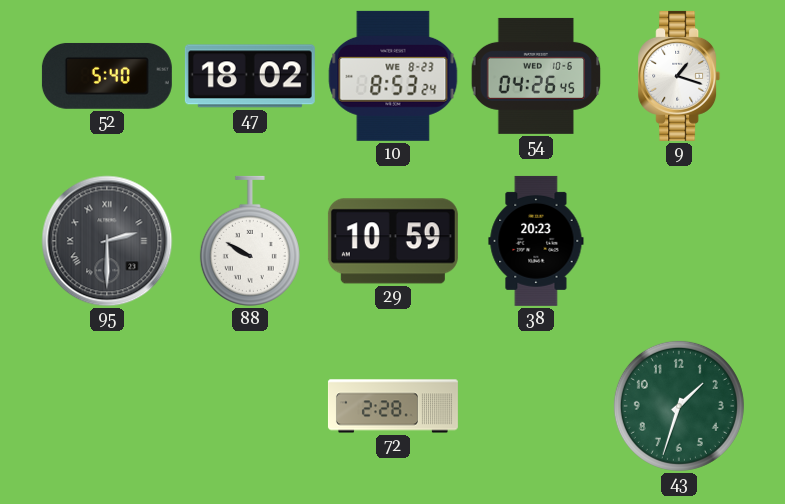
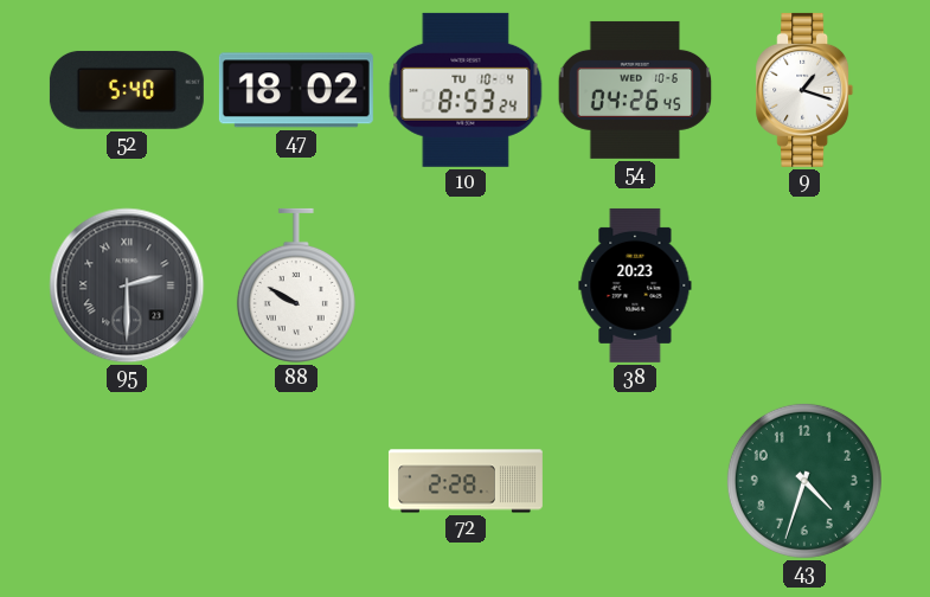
10 date: WE 8-23 -> TU 10-4
29: 10:59 -> none
43: 1:33 -> 4:33
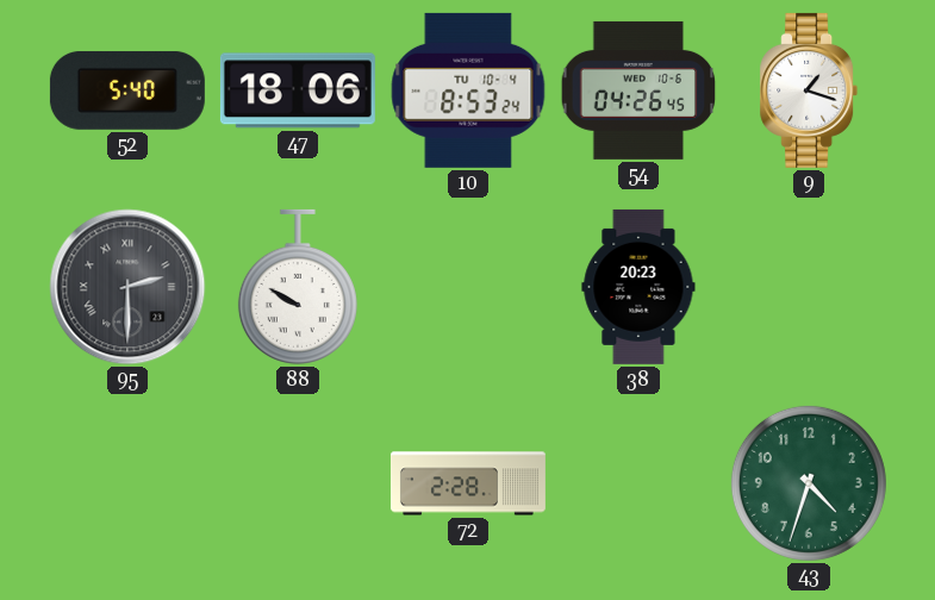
47: 18:02 -> 18:06
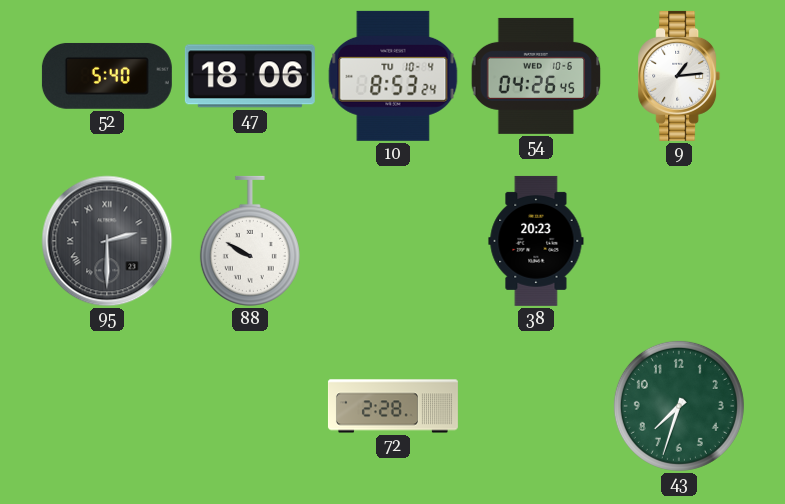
9: 1:18 -> 1:14
43: 4:33 -> 7:33
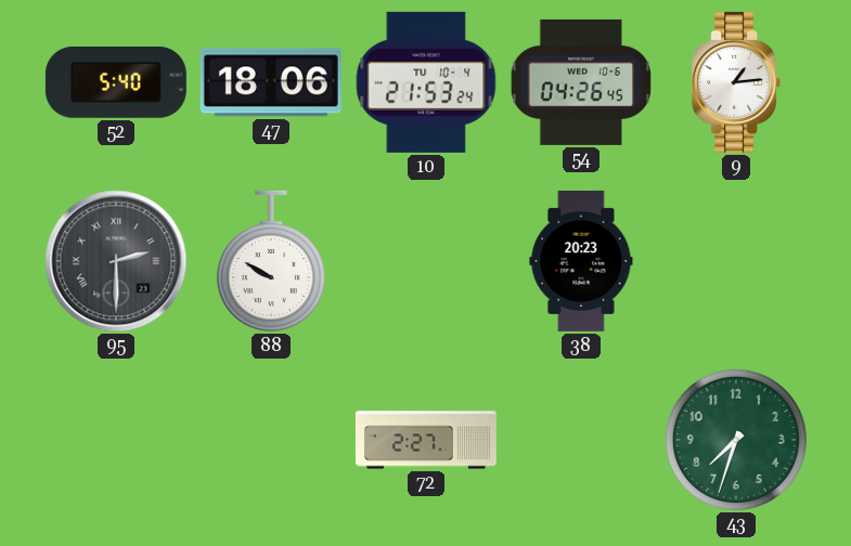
10: 8:53 -> 21:53
72: 2:28 -> 2:27
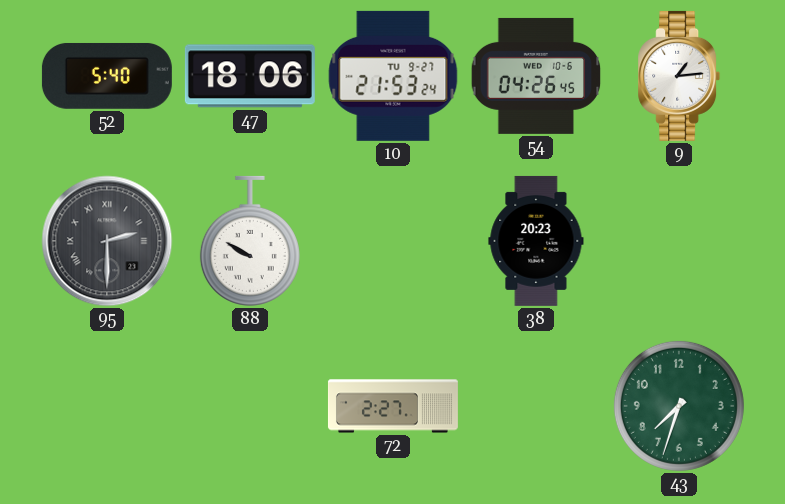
10 date: TU 10-4 -> TU 9-27
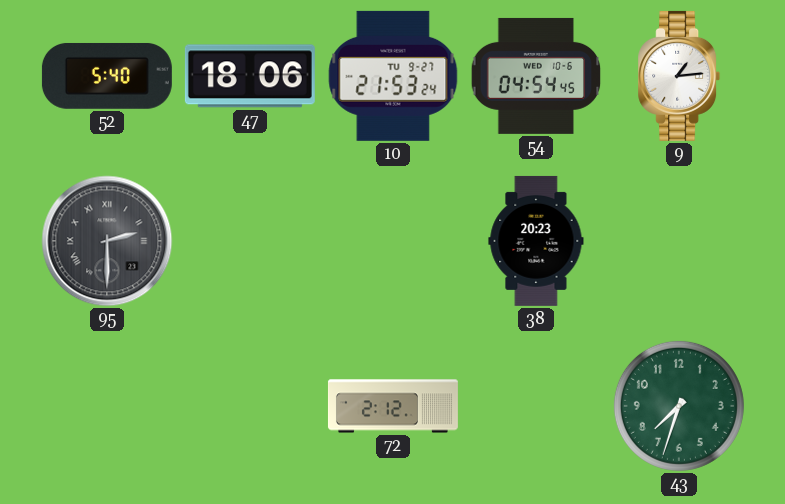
54: 04:26 -> 04:54
88: 9:50 -> none
72: 2:27 -> 2:12
